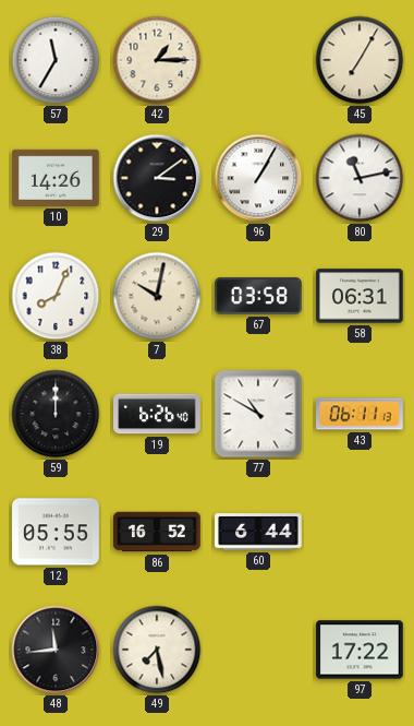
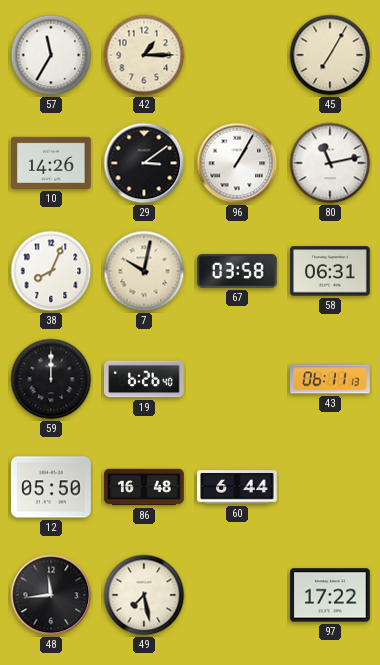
77: 10:50 -> none
12: 05:55 -> 05:50
86: 16:52 -> 16:48
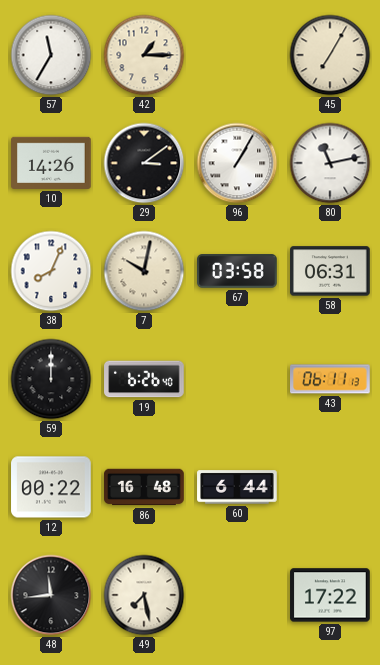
12: 05:50 -> 00:22
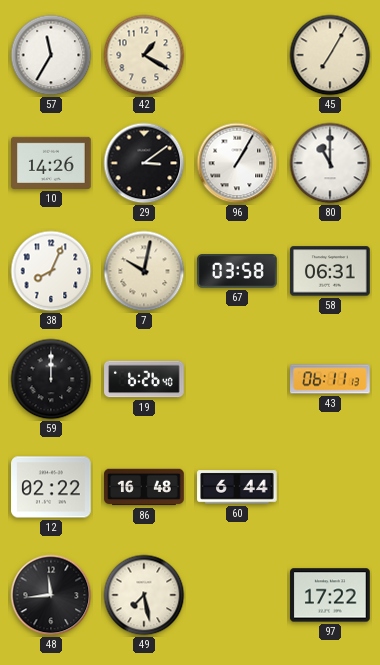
42: 1:15 -> 1:20
80: 11:13 -> 11:00
12: 00:22 -> 02:22
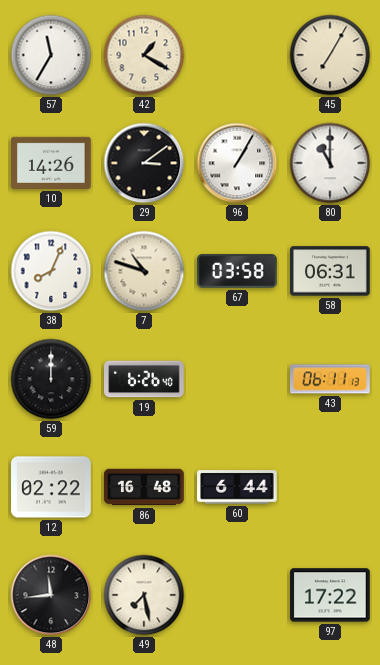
7: 10:02 -> 10:48
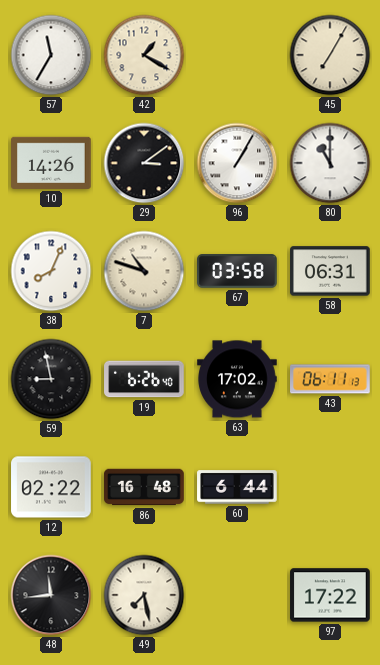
59: 12:00 -> 8:58
63: none -> 17:02
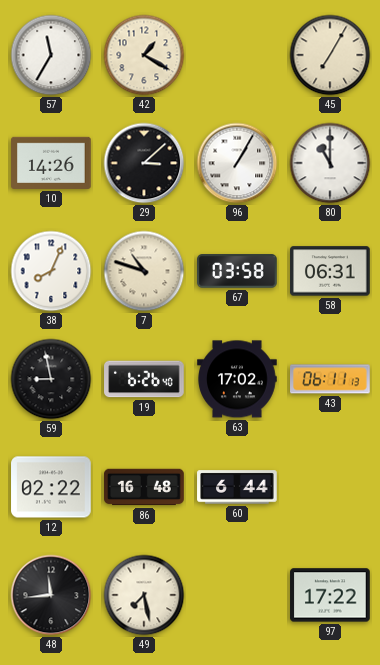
29: 3:09 -> 3:08
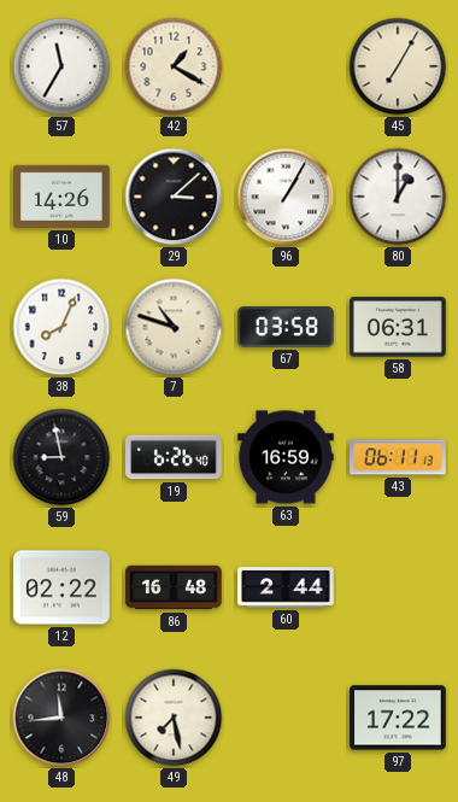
80: 11:00 -> 1:00
63: 17:02 -> 16:59
60: 6:44 -> 2:44
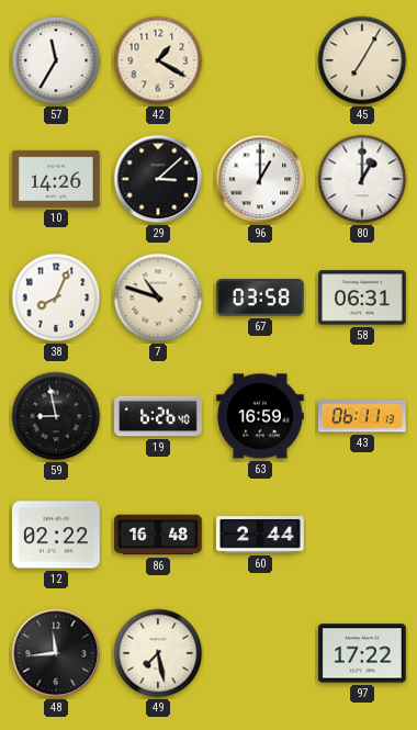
96: 1:05 -> 1:00
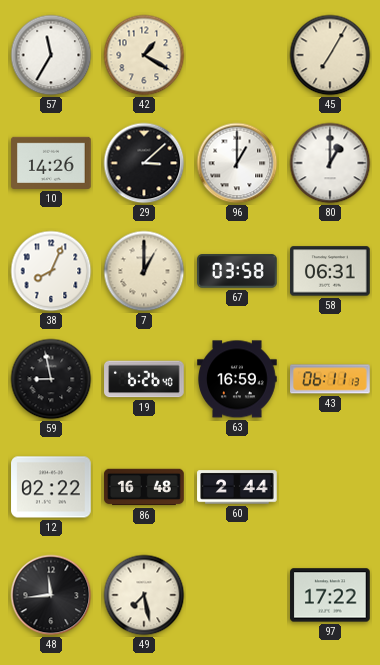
7: 10:48 -> 1:00
